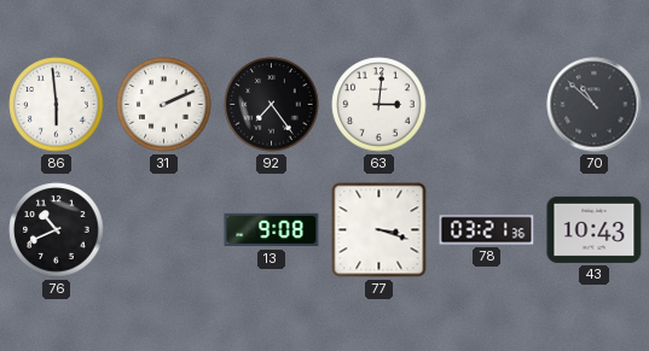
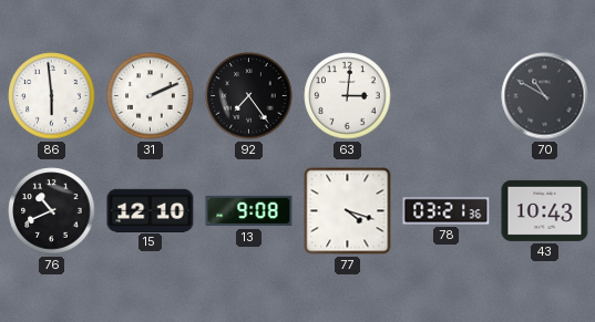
70: 10:52 -> 10:50
15: none -> 12:10
77: 3:18 -> 4:18
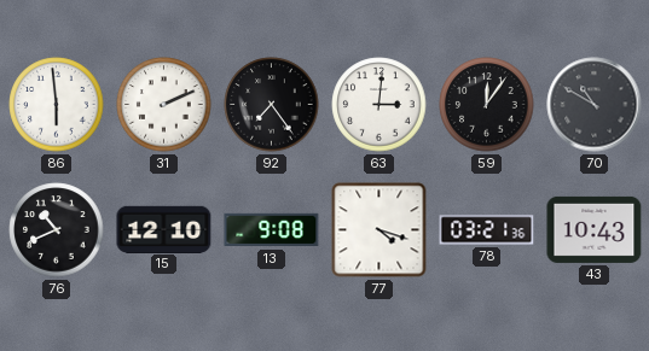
59: none -> 12:06
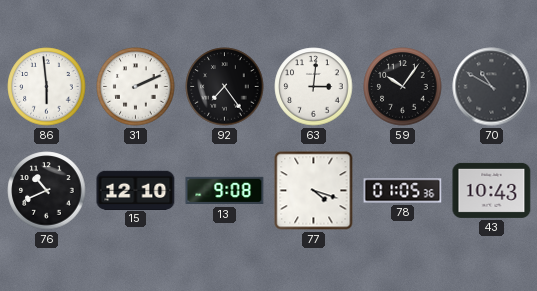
59: 12:06 -> 10:06
78: 03:21 -> 01:05
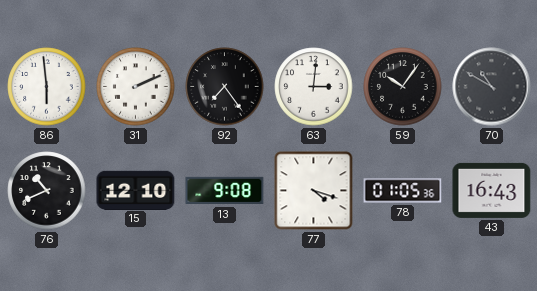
43: 10:43 -> 16:43
